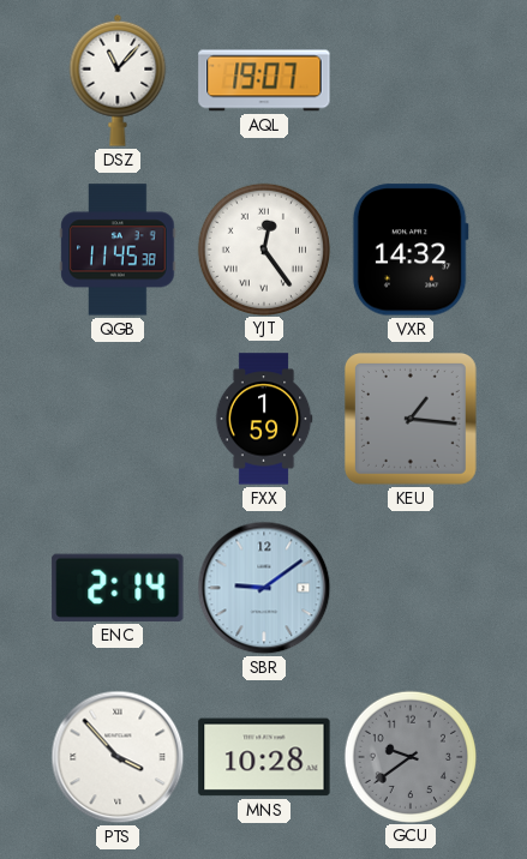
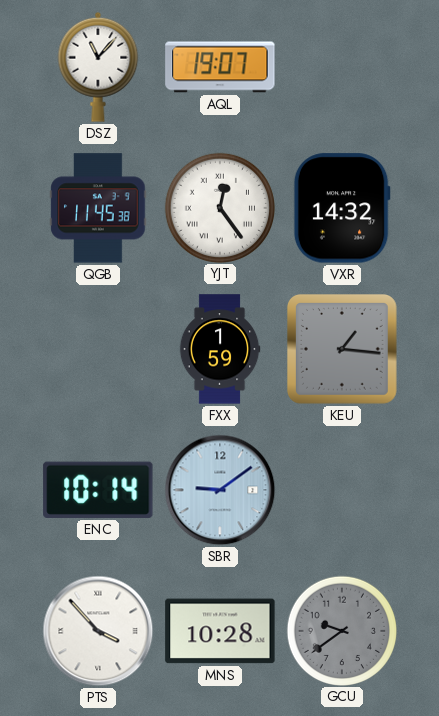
ENC: 2:14 -> 10:14
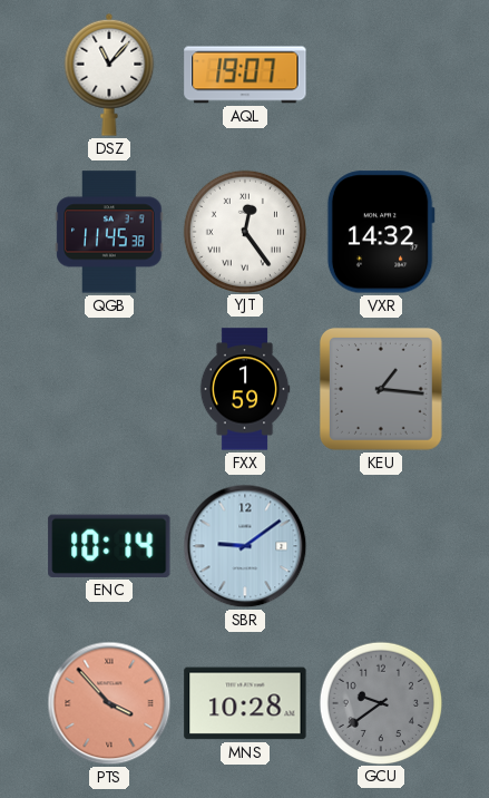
PTS dial: white -> salmon
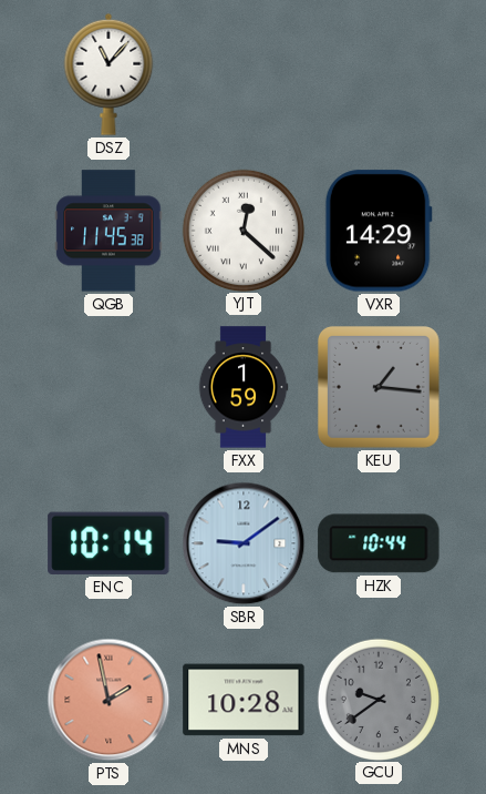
AQL: 19:07 -> none
YJT: 12:24 -> 12:22
VXR: 14:32 -> 14:29
HZK: none -> 10:44
PTS: 3:53 -> 1:58
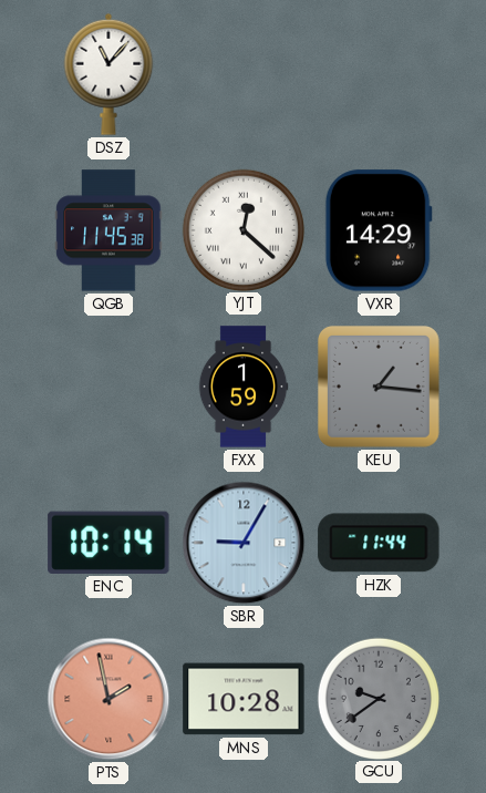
SBR: 9:09 -> 9:05
HZK: 10:44 -> 11:44
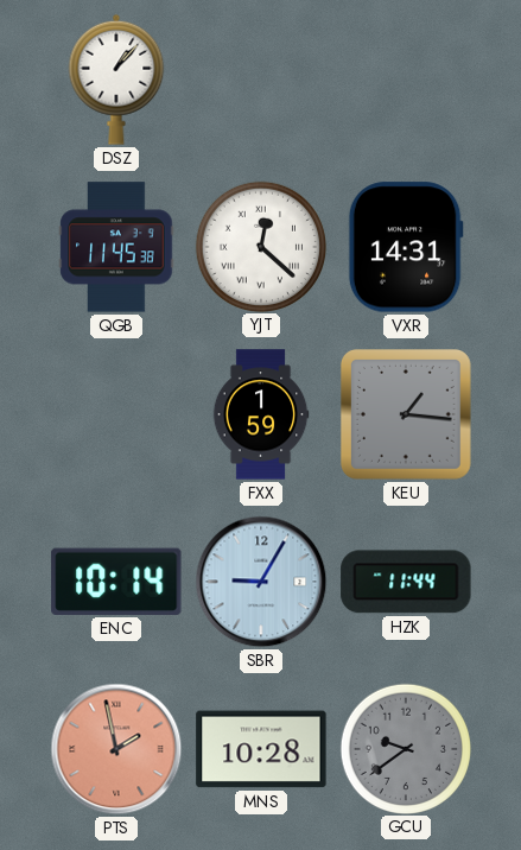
DSZ: 11:07 -> 1:07
VXR: 14:29 -> 14:31
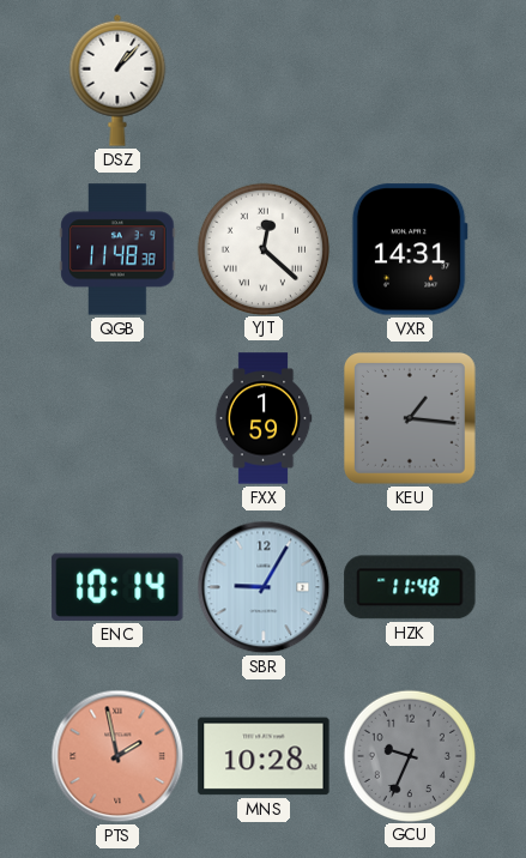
QGB: 11:45 -> 11:48
HZK: 11:44 -> 11:48
GCU: 9:39 -> 9:34
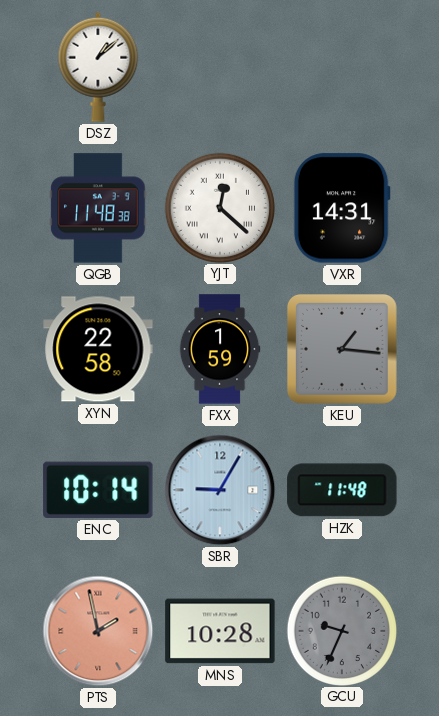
DSZ: 1:07 -> 1:08
XYN: none -> 22:58
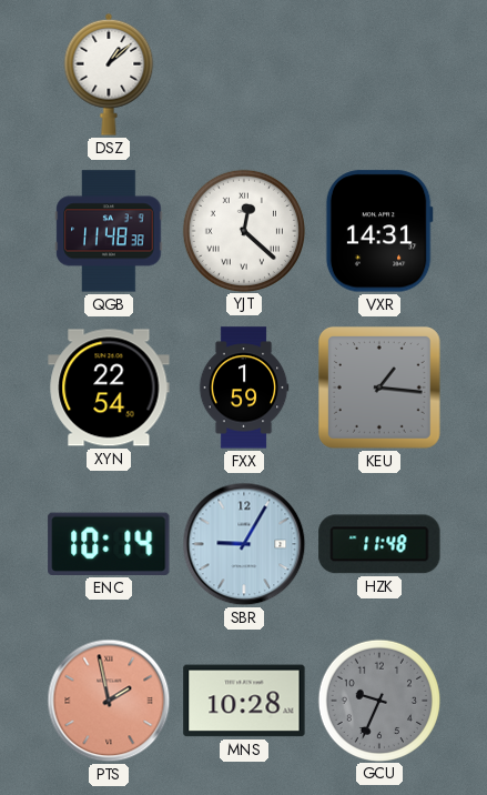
XYN: 22:58 -> 22:54
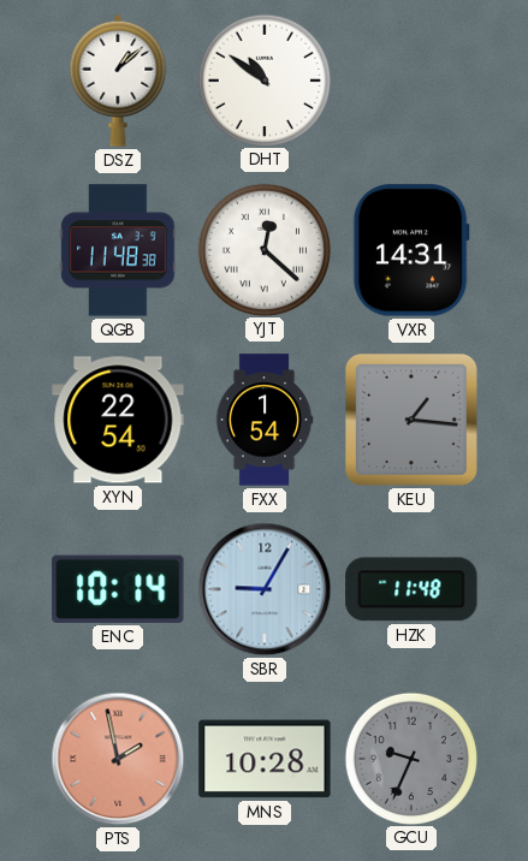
DHT: none -> 10:51
FXX: 1:59 -> 1:54
